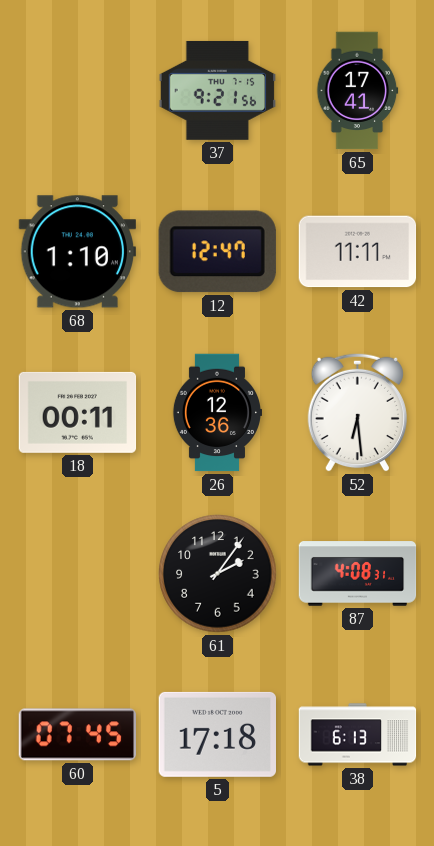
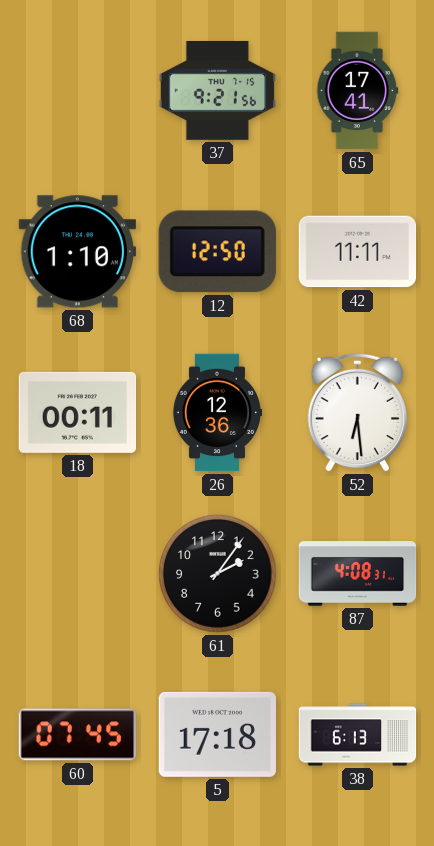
12: 12:47 -> 12:50
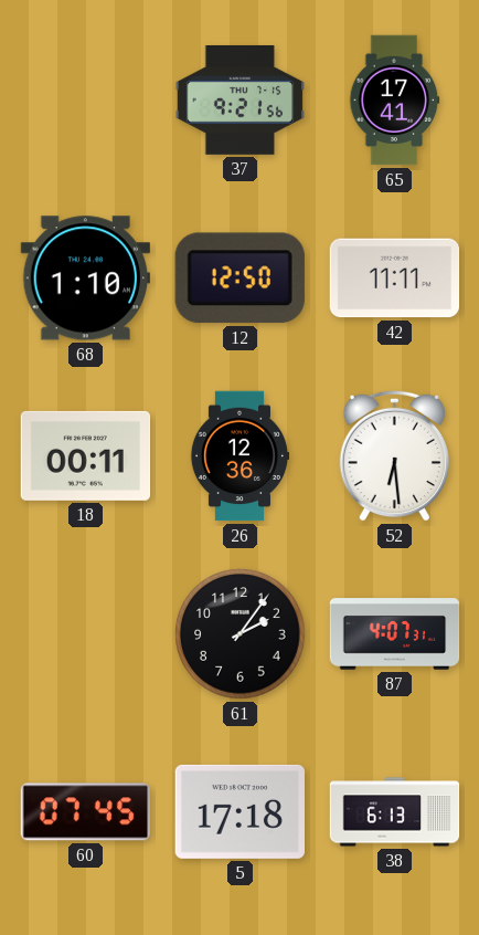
87: 4:08 -> 4:07
